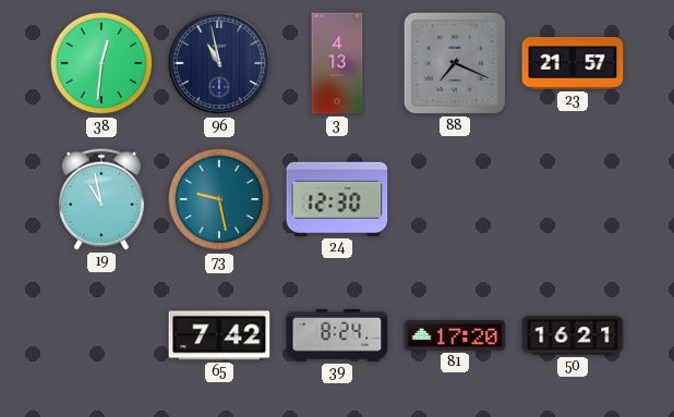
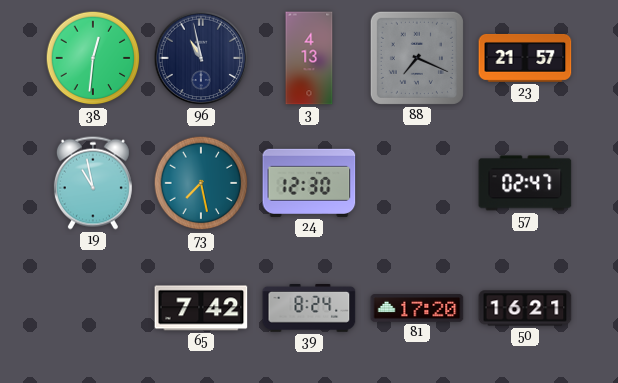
73: 9:28 -> 7:28
57: none -> 02:47
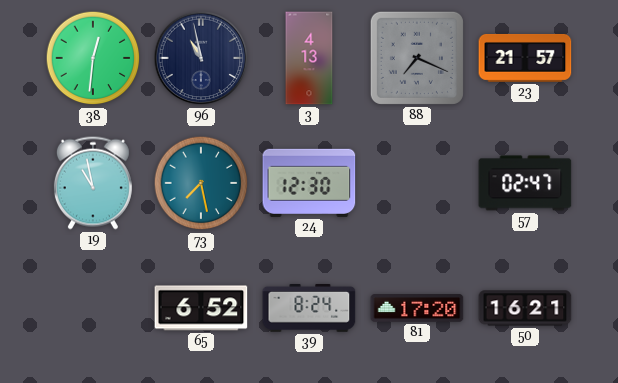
65: 7:42 -> 6:52
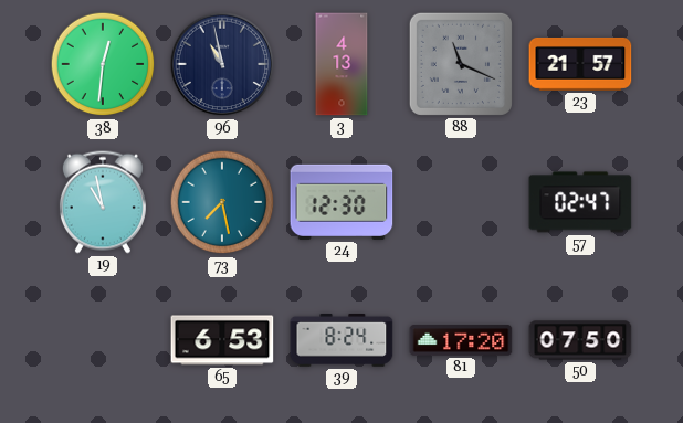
88: 7:19 -> 11:19
65: 6:52 -> 6:53
50: 16:21 -> 07:50
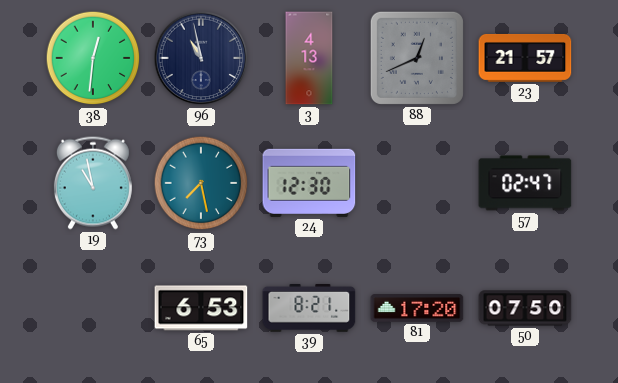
88: 11:19 -> 12:41
39: 8:24 -> 8:21
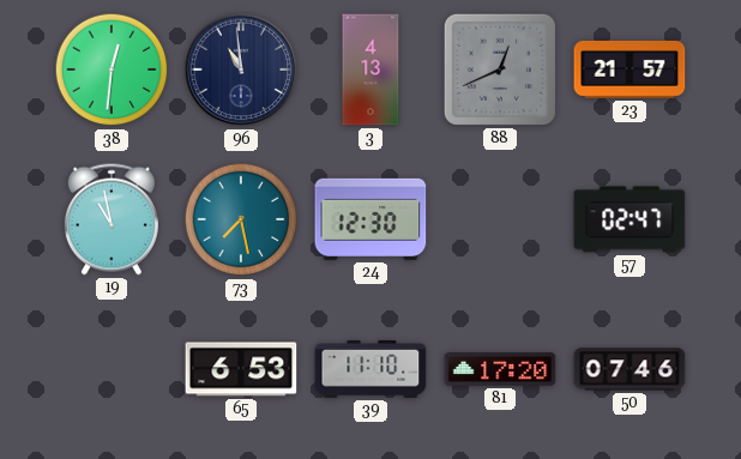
96: 10:58 -> 10:59
39: 8:21 -> 11:10
50: 07:50 -> 07:46
